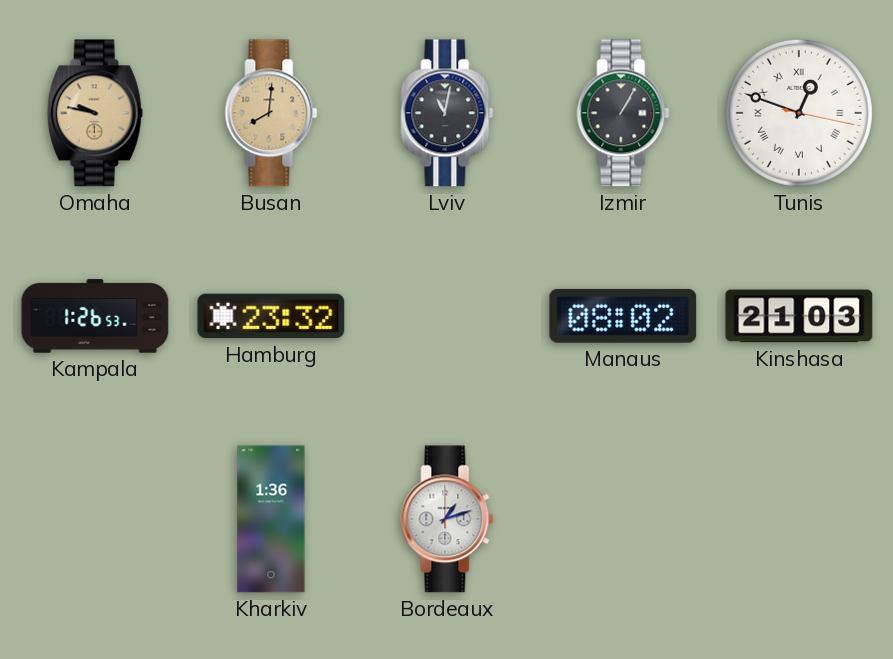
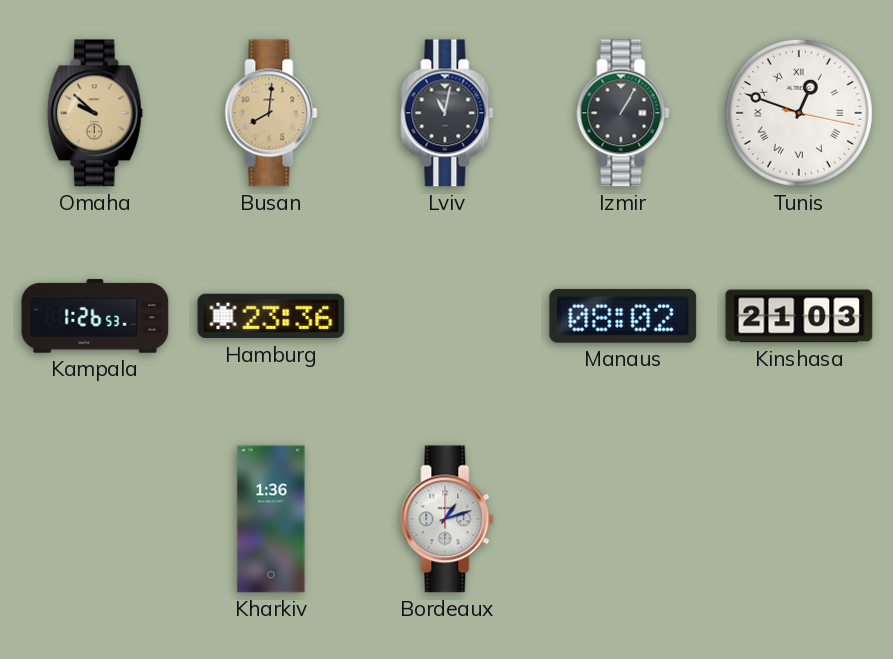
Omaha: 9:47 -> 9:52
Hamburg: 23:32 -> 23:36
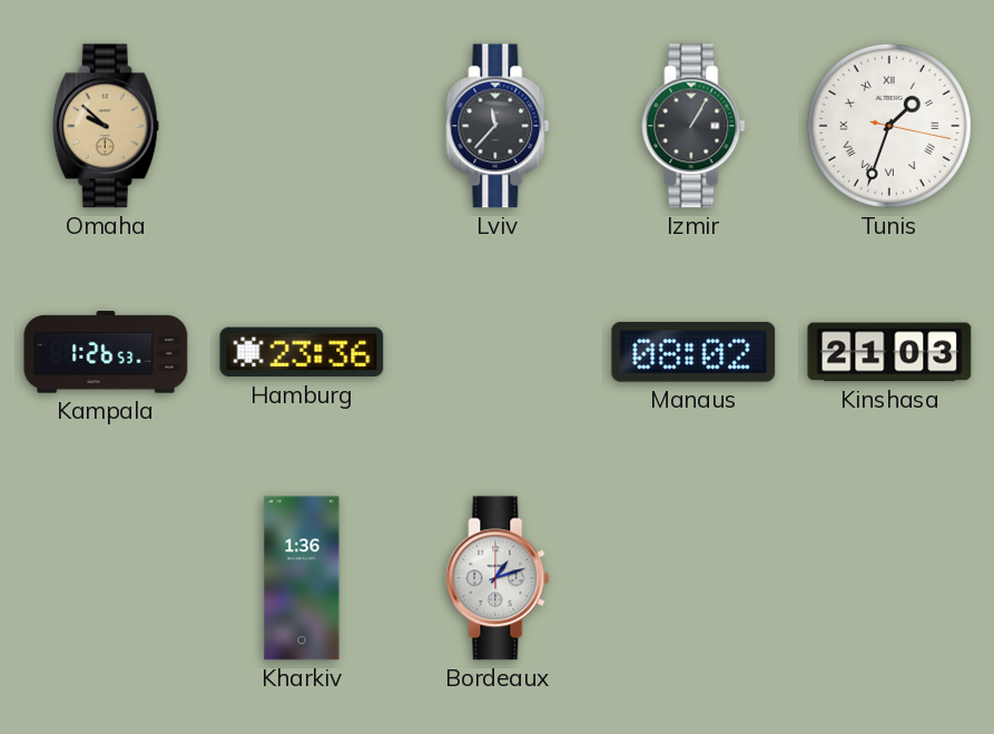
Busan: 8:01 -> none
Lviv: 11:02 -> 11:37
Tunis: 12:48 -> 1:33
